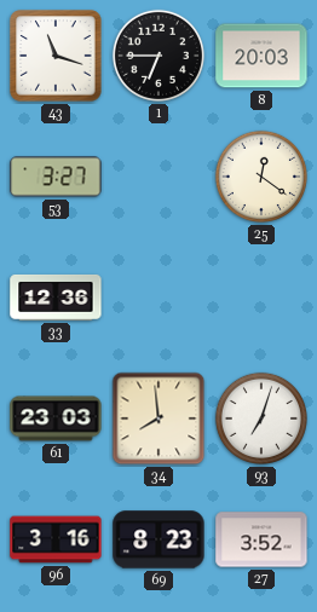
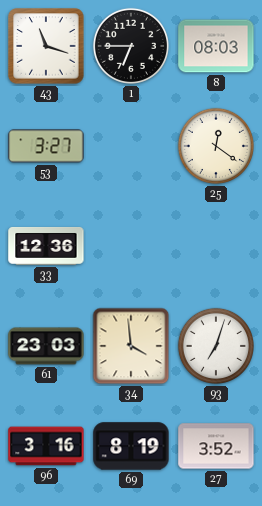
8: 20:03 -> 08:03
34: 7:59 -> 3:59
69: 8:23 -> 8:19
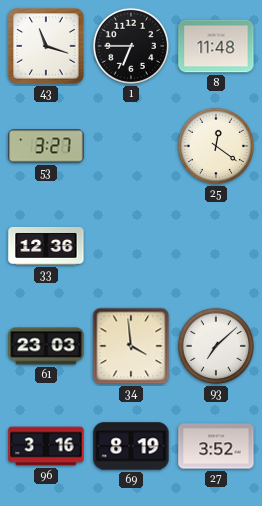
8: 08:03 -> 11:48
93: 7:03 -> 7:08
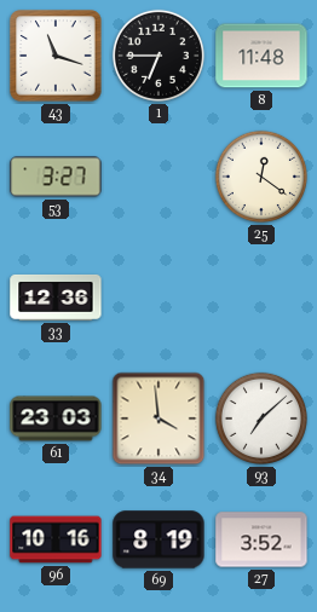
96: 3:16 -> 10:16
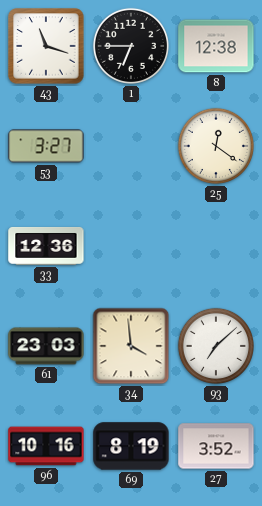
8: 11:48 -> 12:38
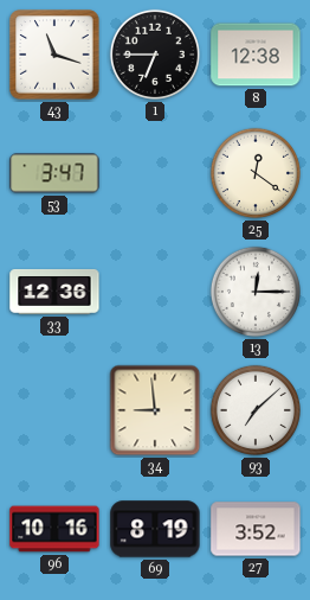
53: 3:27 -> 3:47
13: none -> 12:15
61: 23:03 -> none
34: 3:59 -> 8:59
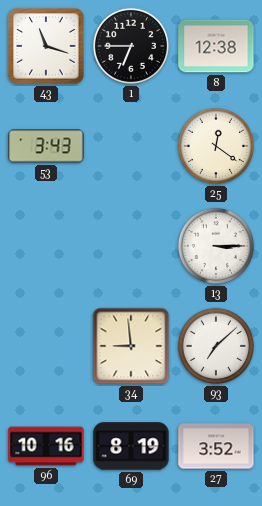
53: 3:47 -> 3:43
33: 12:36 -> none
13: 12:15 -> 3:15
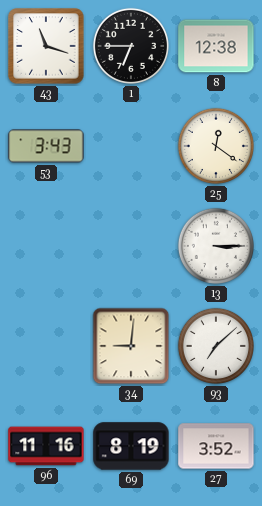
34: 8:59 -> 9:01
96: 10:16 -> 11:16
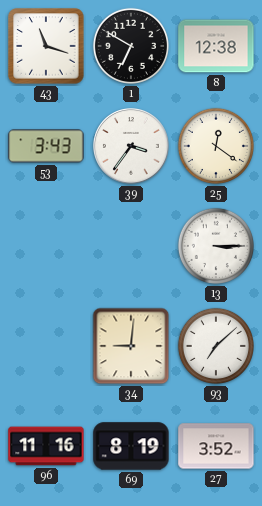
1: 6:45 -> 6:50
39: none -> 3:36
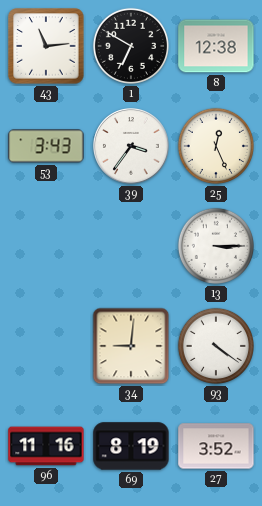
43: 11:18 -> 11:14
25: 12:21 -> 12:26
93: 7:08 -> 4:21
